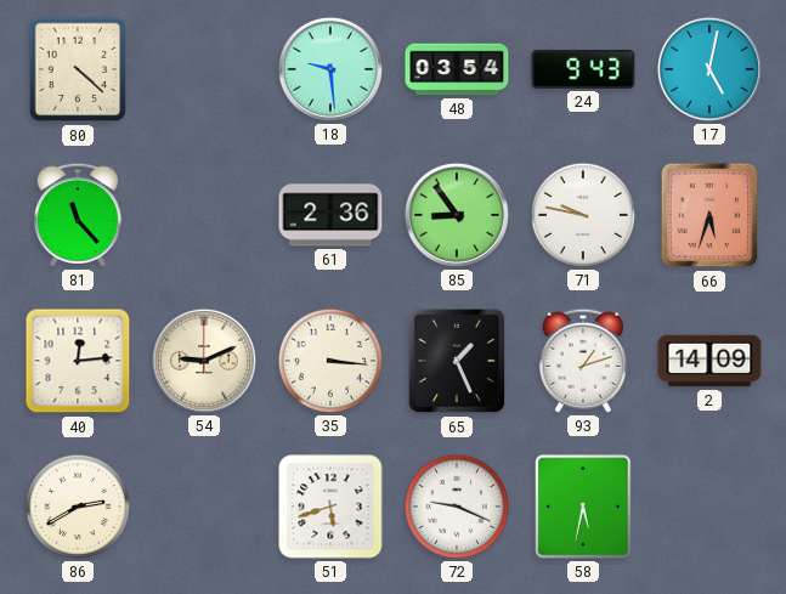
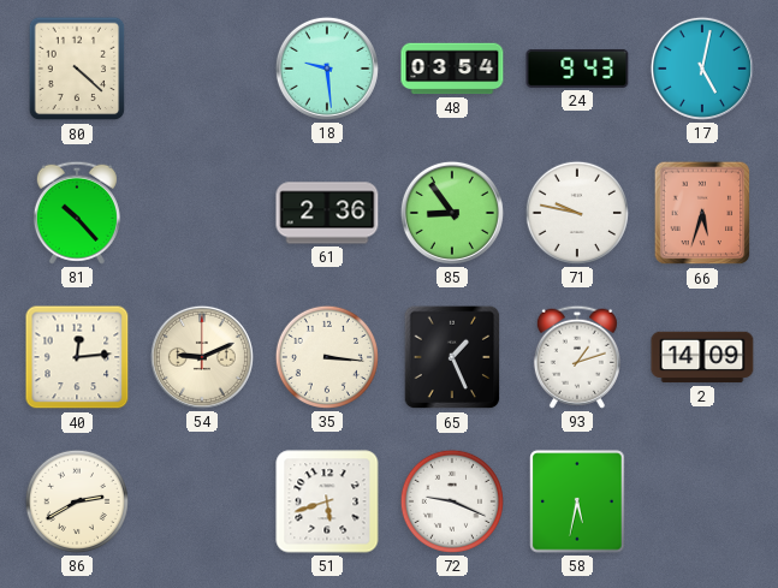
81: 11:23 -> 10:23
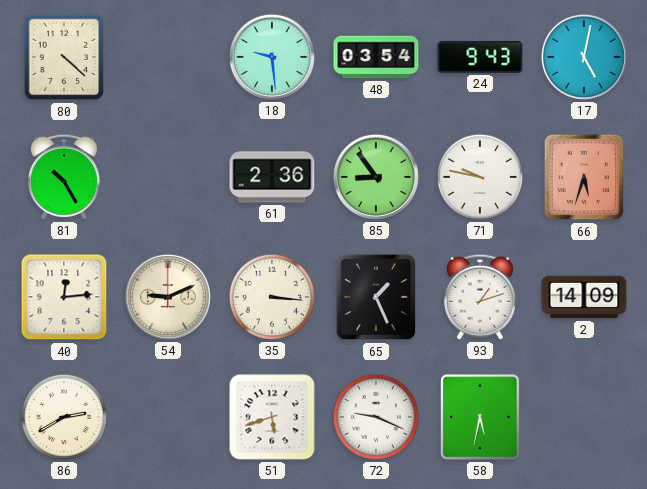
81: 10:23 -> 10:25
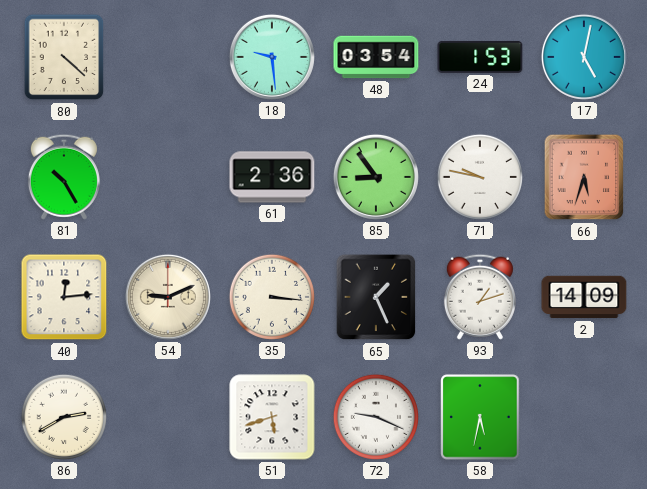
24: 9:43 -> 1:53
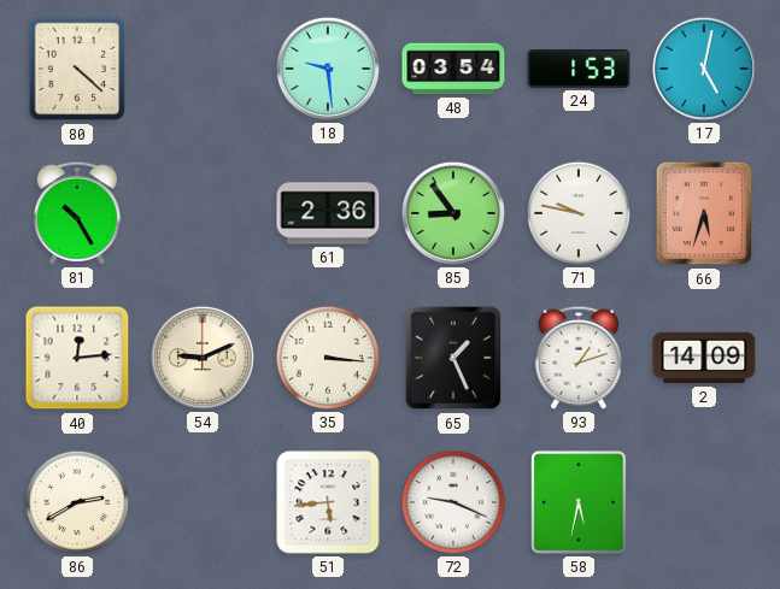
51: 5:42 -> 5:44
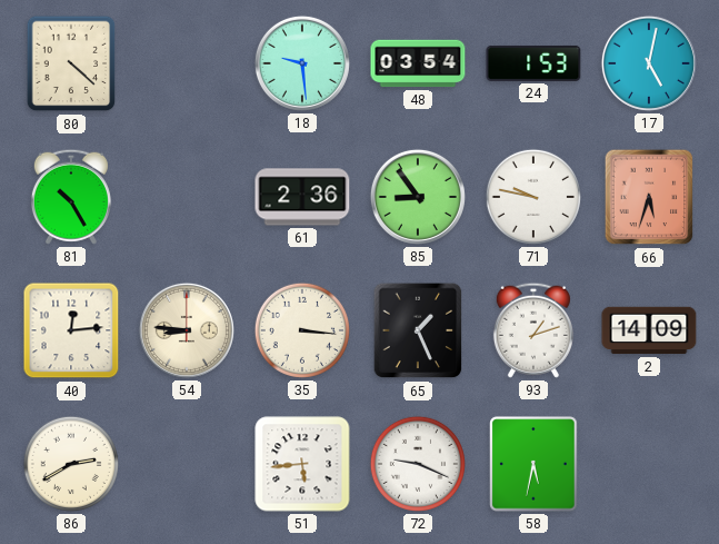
54: 9:11 -> 8:46
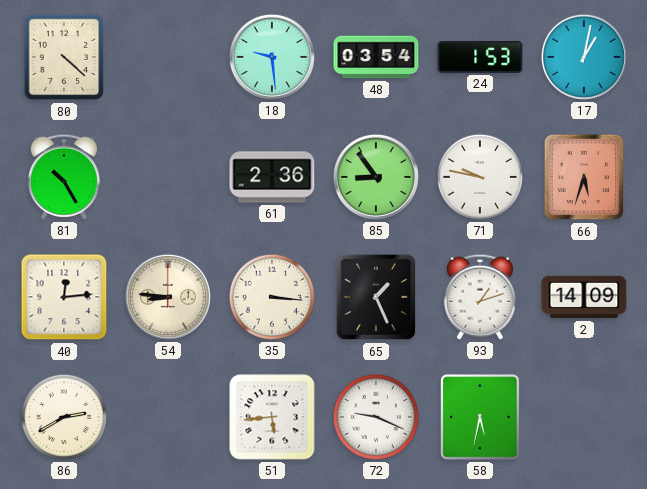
17: 5:02 -> 1:02
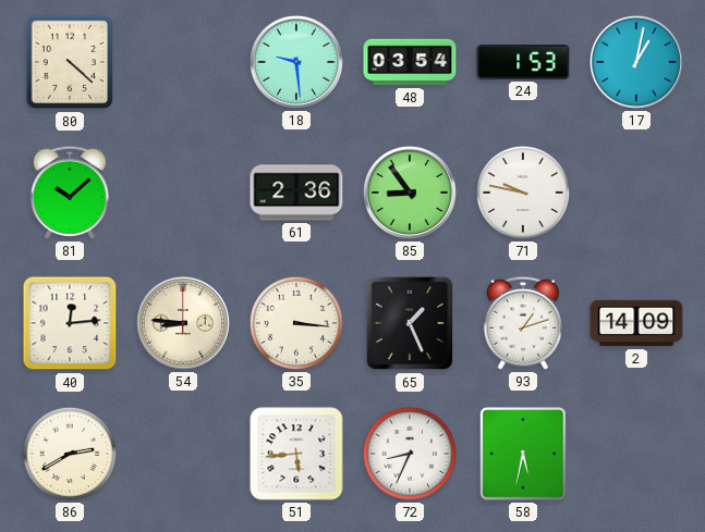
81: 10:25 -> 10:08
66: 5:33 -> none
72: 9:19 -> 8:34
